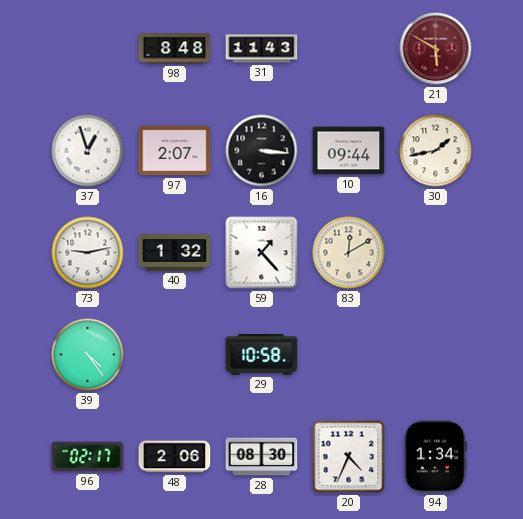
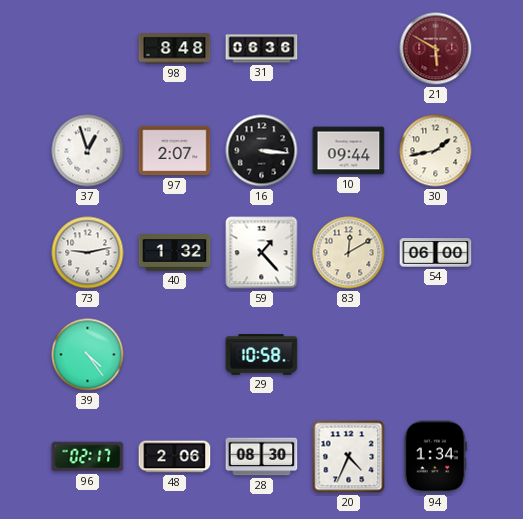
31: 11:43 -> 06:36
54: none -> 06:00
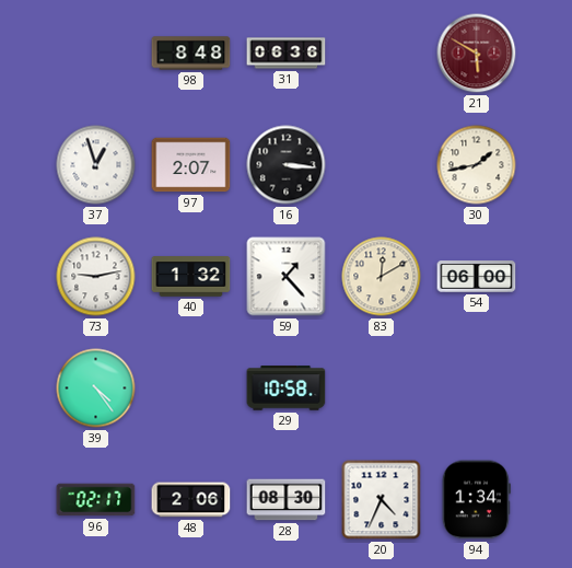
10: 09:44 -> none
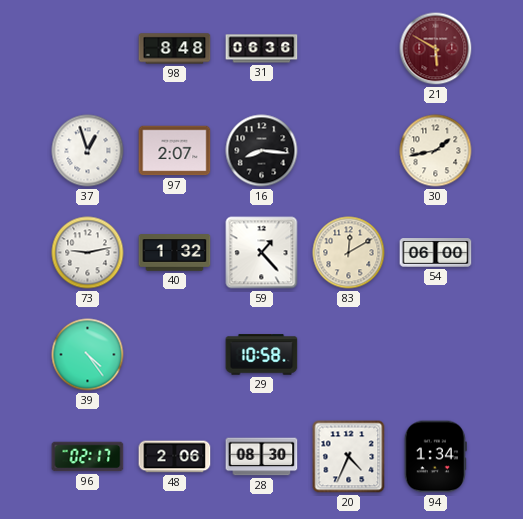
16: 3:16 -> 8:16
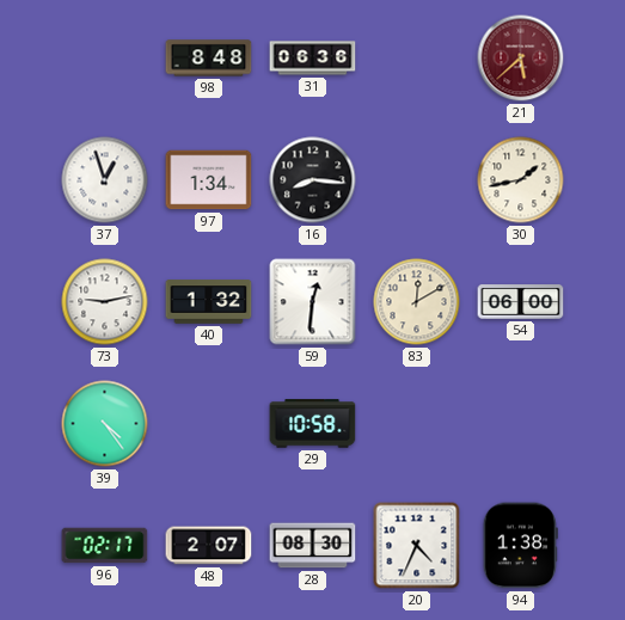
21: 5:50 -> 5:38
97: 2:07 -> 1:34
59: 1:23 -> 12:31
48: 2:06 -> 2:07
94: 1:34 -> 1:38
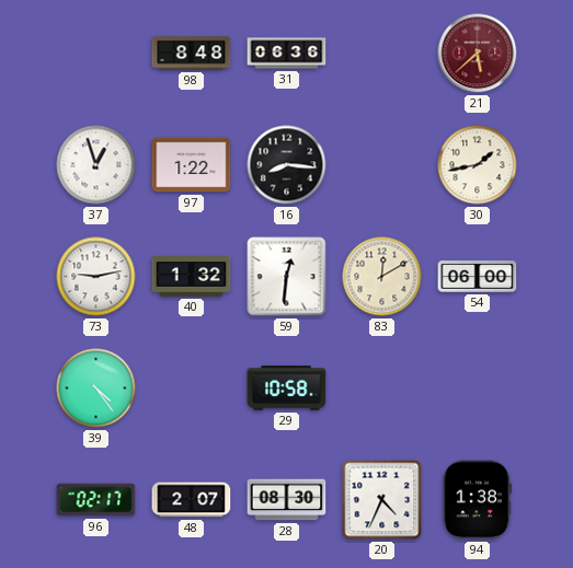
97: 1:34 -> 1:22
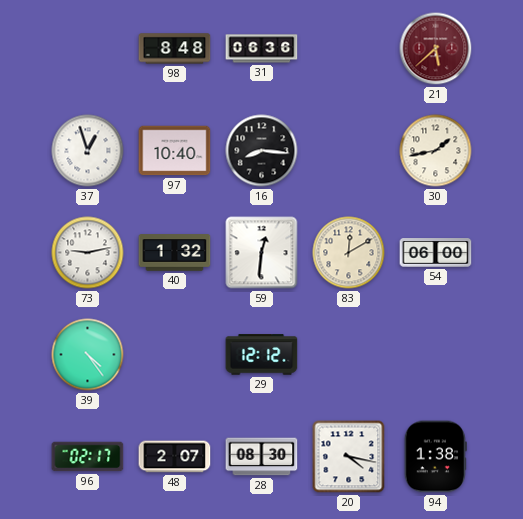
97: 1:22 -> 10:40
29: 10:58 -> 12:12
20: 4:34 -> 4:17
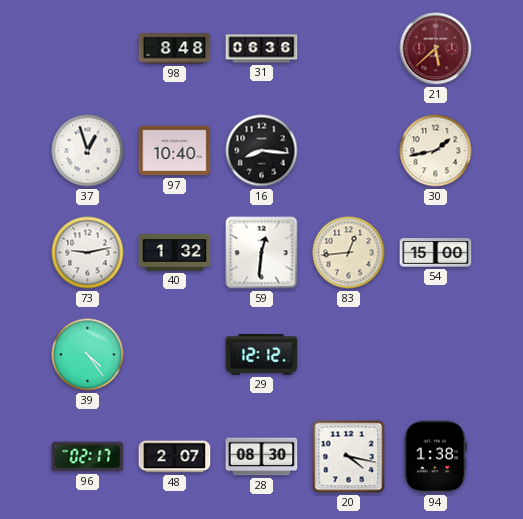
83: 12:10 -> 12:44
54: 06:00 -> 15:00
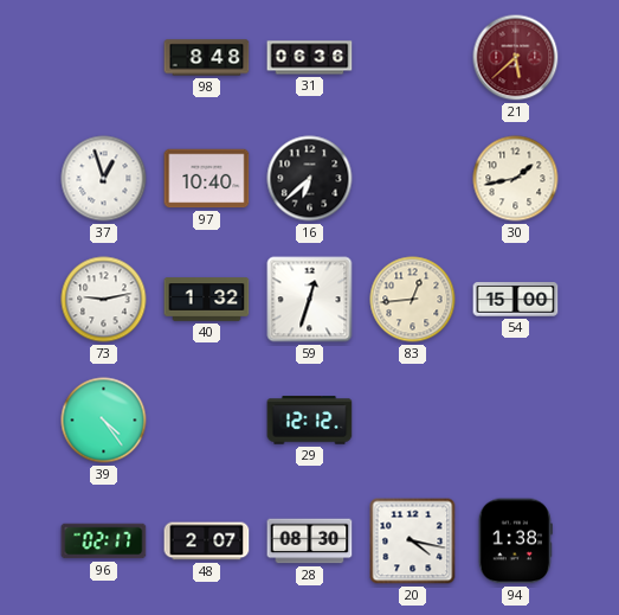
16: 8:16 -> 6:38
59: 12:31 -> 12:33
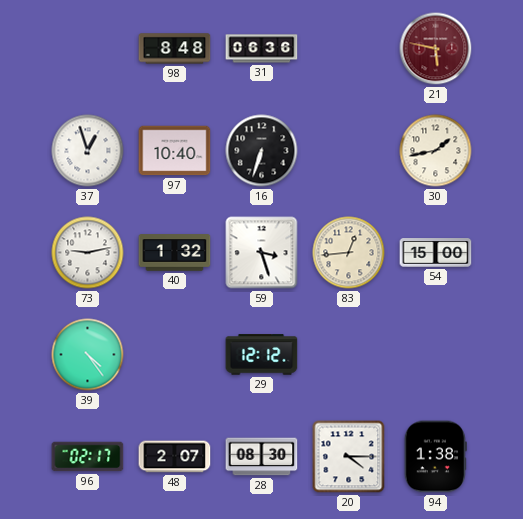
21: 5:38 -> 5:47
16: 6:38 -> 6:33
59: 12:33 -> 3:27
20: 4:17 -> 4:15
